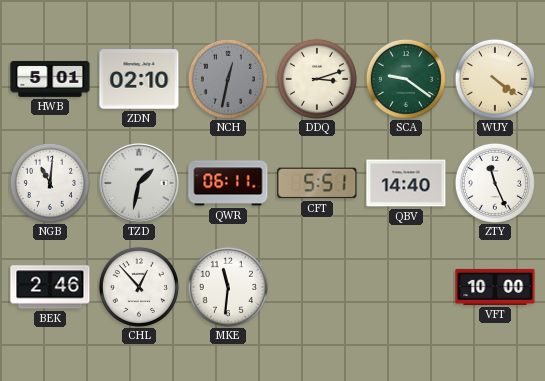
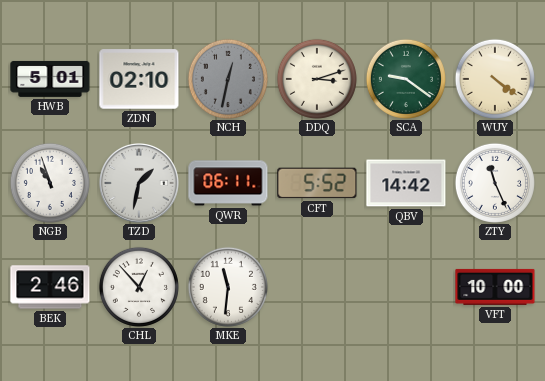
NGB: 11:01 -> 10:57
CFT: 5:51 -> 5:52
QBV: 14:40 -> 14:42
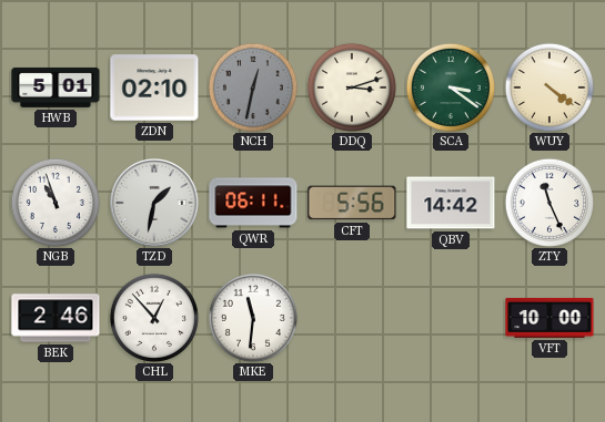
SCA: 9:21 -> 3:21
CFT: 5:52 -> 5:56
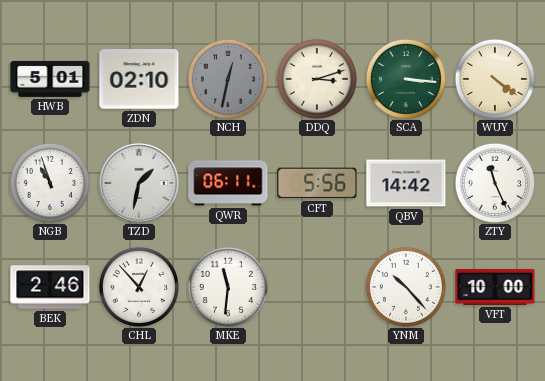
SCA: 3:21 -> 3:16
YNM: none -> 10:23
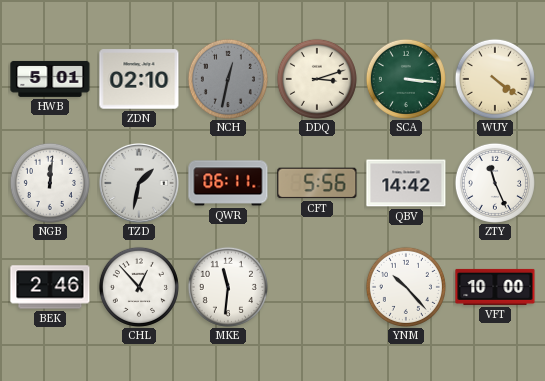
NGB: 10:57 -> 12:01
